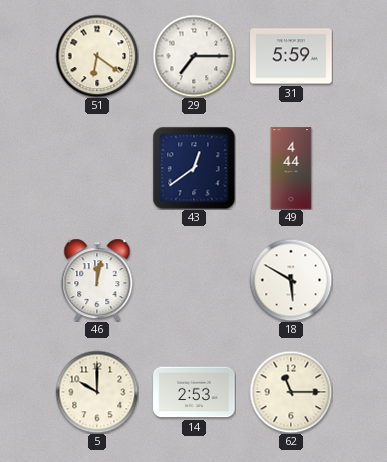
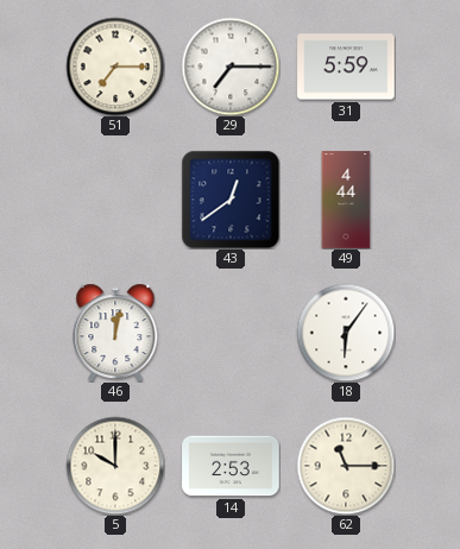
51: 6:21 -> 7:15
18: 5:50 -> 6:06
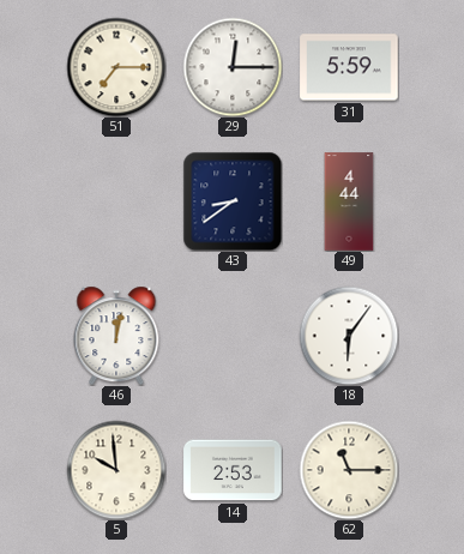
29: 7:15 -> 12:15
43: 12:39 -> 8:39
5: 10:00 -> 9:59
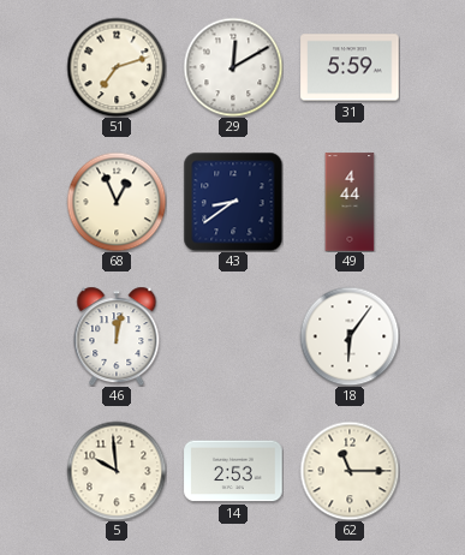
51: 7:15 -> 7:12
29: 12:15 -> 12:10
68: none -> 12:56
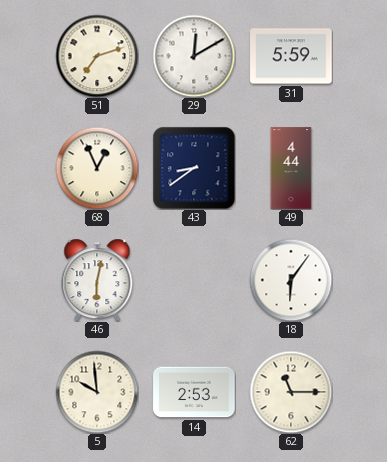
46: 12:02 -> 6:02
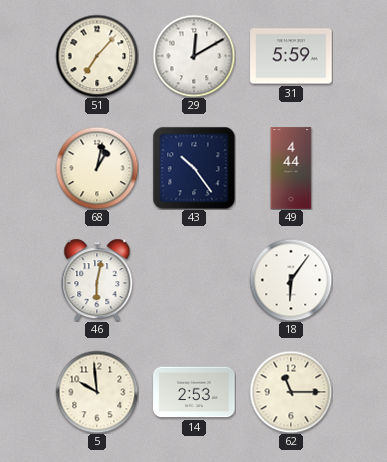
51: 7:12 -> 7:07
68: 12:56 -> 1:02
43: 8:39 -> 10:24
